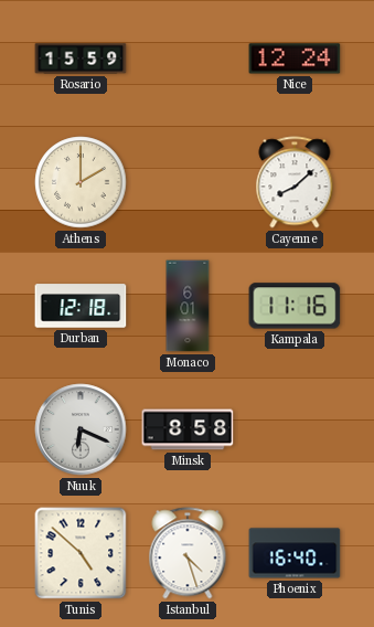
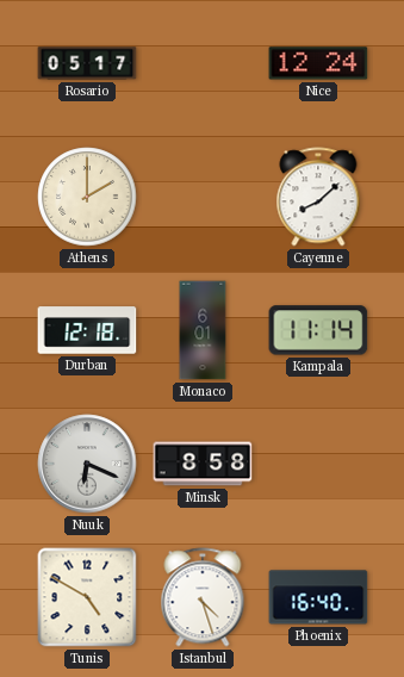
Rosario: 15:59 -> 05:17
Kampala: 11:16 -> 11:14
Tunis: 4:52 -> 4:50
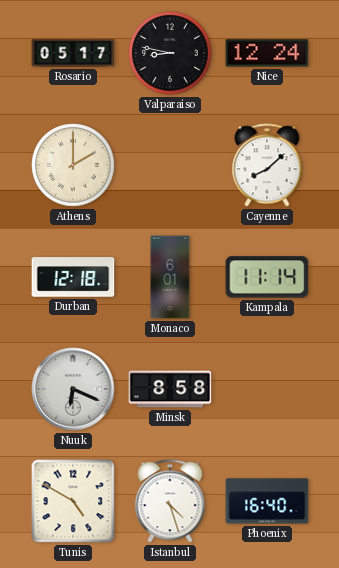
Valparaiso: none -> 8:47
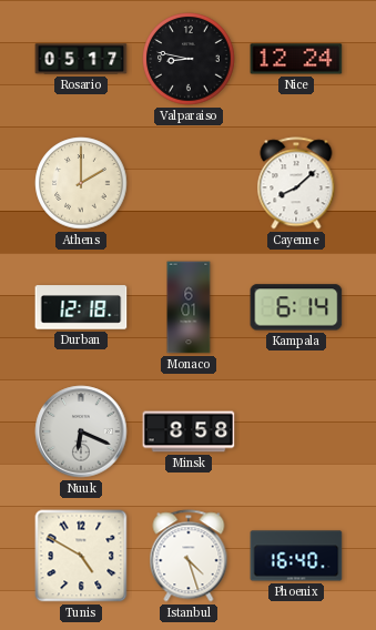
Kampala: 11:14 -> 6:14
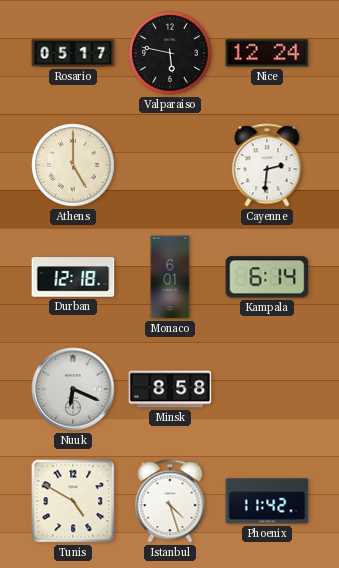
Valparaiso: 8:47 -> 5:47
Athens: 2:00 -> 5:00
Cayenne: 8:08 -> 2:31
Phoenix: 16:40 -> 11:42
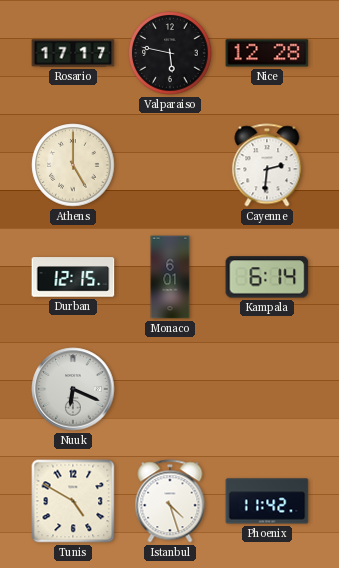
Rosario: 05:17 -> 17:17
Nice: 12:24 -> 12:28
Durban: 12:18 -> 12:15
Minsk: 8:58 -> none
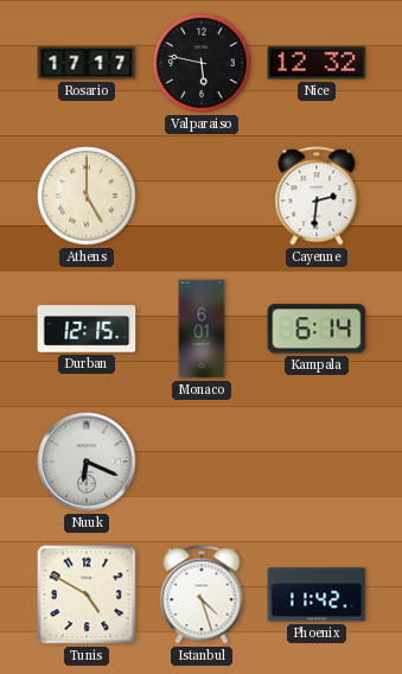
Nice: 12:28 -> 12:32
